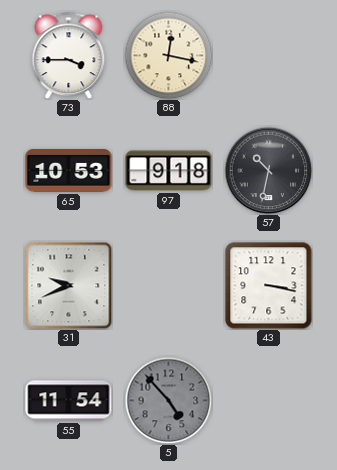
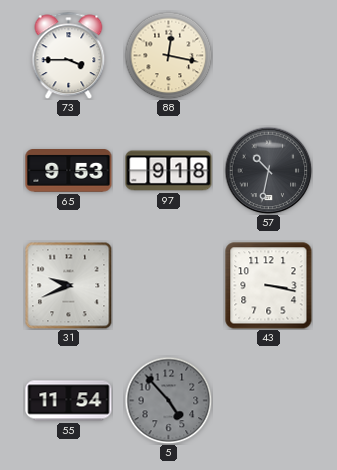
65: 10:53 -> 9:53
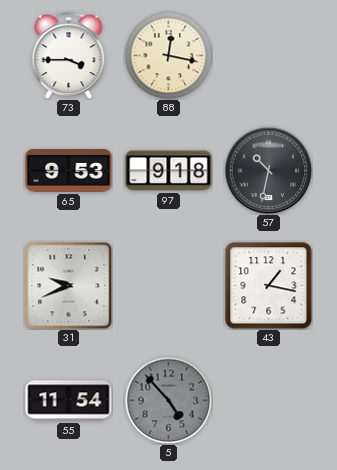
43: 3:17 -> 1:17
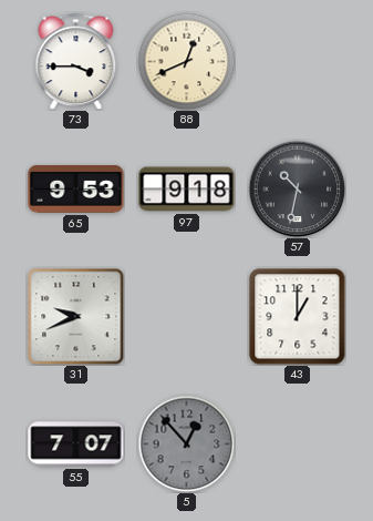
88: 12:17 -> 12:41
43: 1:17 -> 1:00
55: 11:54 -> 7:07
5: 4:53 -> 12:53
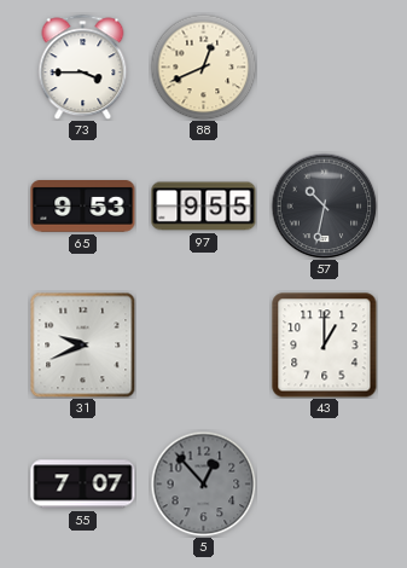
97: 9:18 -> 9:55
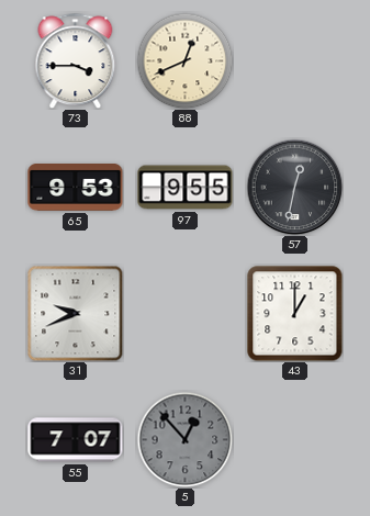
57: 10:32 -> 12:32
